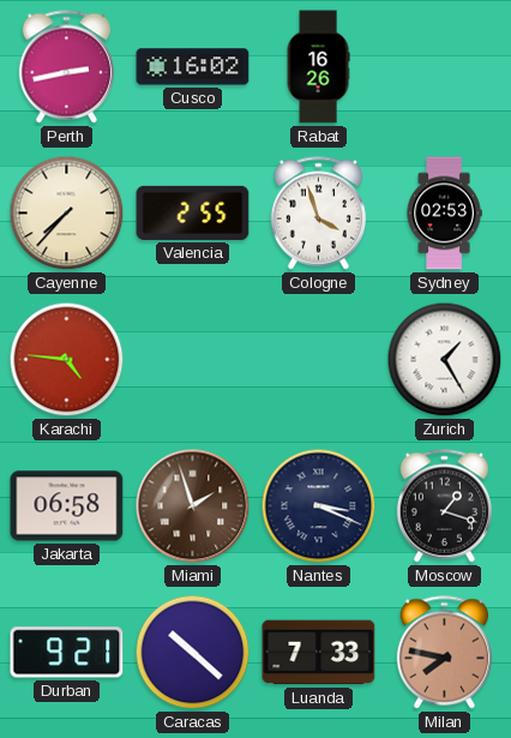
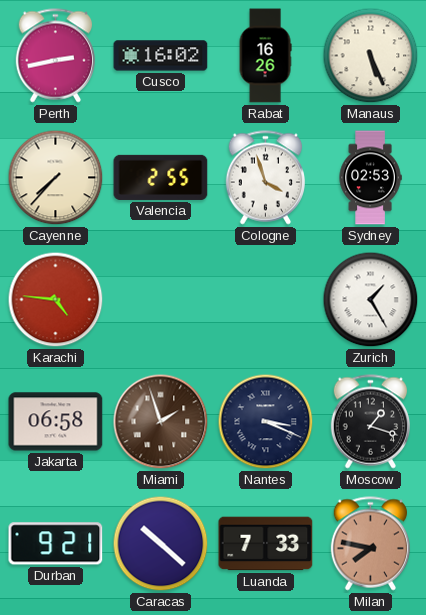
Manaus: none -> 5:26
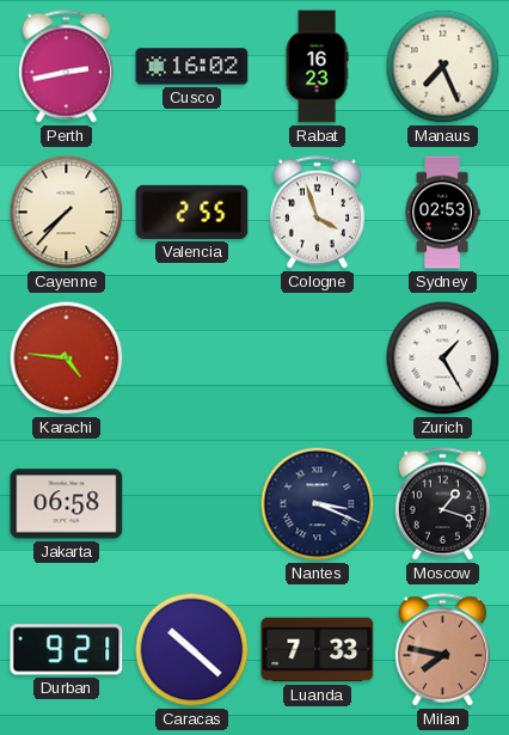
Rabat: 16:26 -> 16:23
Manaus: 5:26 -> 7:26
Miami: 1:57 -> none
